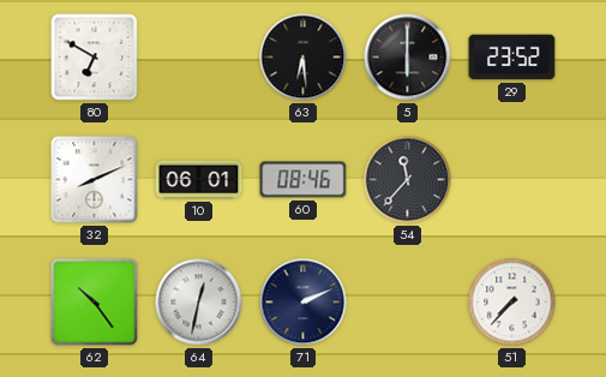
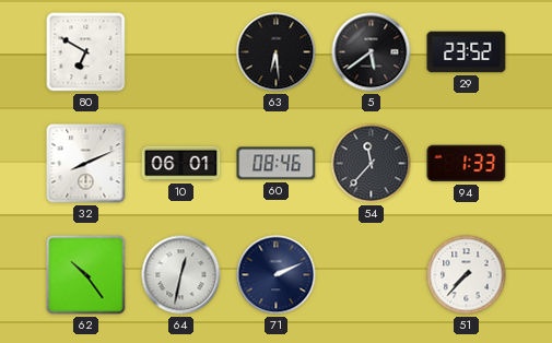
5: 6:00 -> 5:39
94: none -> 1:33
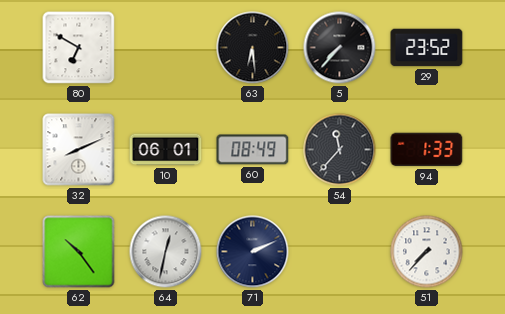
5: 5:39 -> 7:37
60: 08:46 -> 08:49
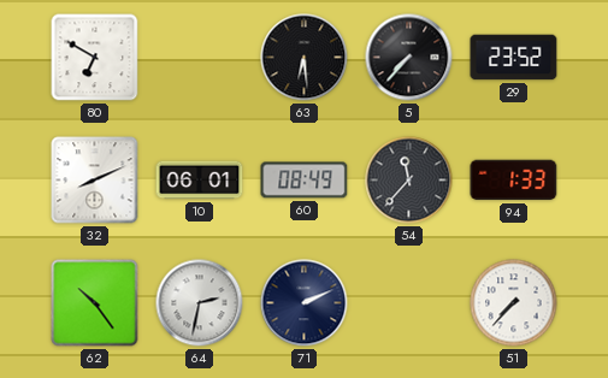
64: 12:32 -> 2:32
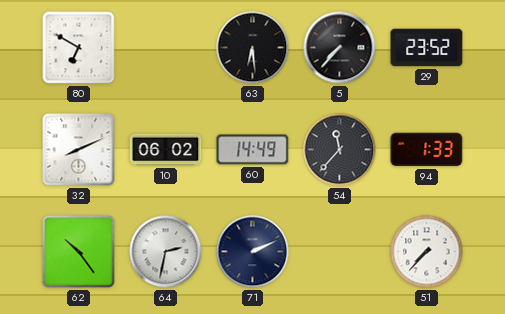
10: 06:01 -> 06:02
60: 08:49 -> 14:49
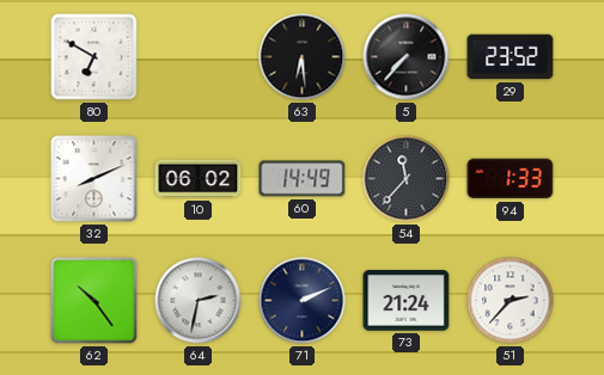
73: none -> 21:24
51: 7:37 -> 2:37
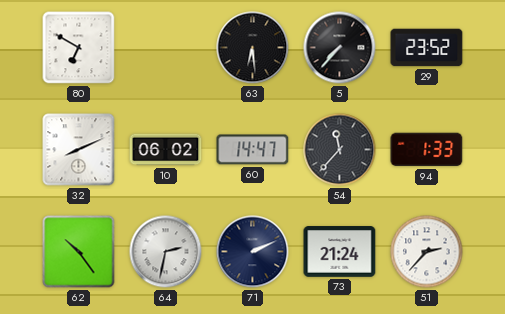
60: 14:49 -> 14:47
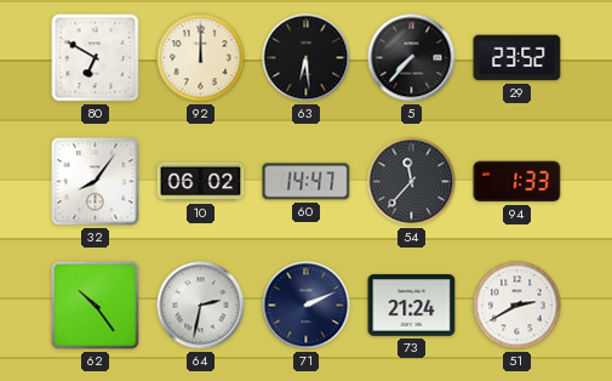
92: none -> 12:00
32: 8:11 -> 8:06
51: 2:37 -> 2:40
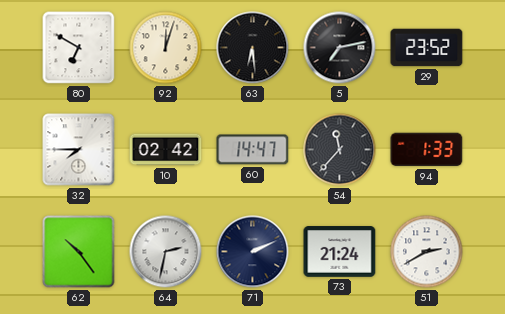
92: 12:00 -> 12:03
5: 7:37 -> 7:13
32: 8:06 -> 7:45
10: 06:02 -> 02:42
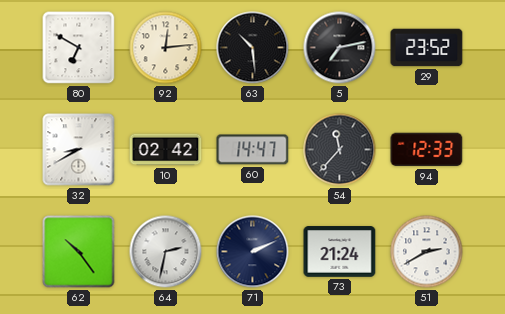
92: 12:03 -> 12:14
63: 6:29 -> 10:29
32: 7:45 -> 8:40
94: 1:33 -> 12:33
